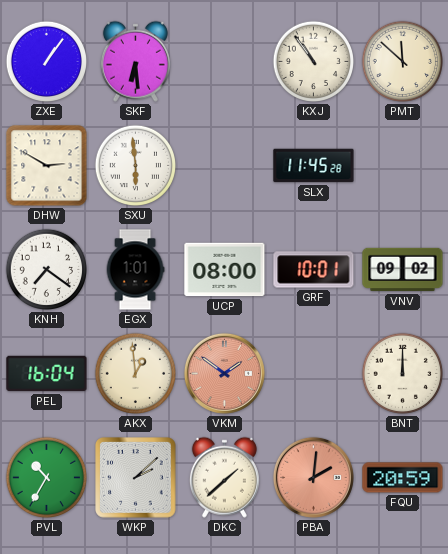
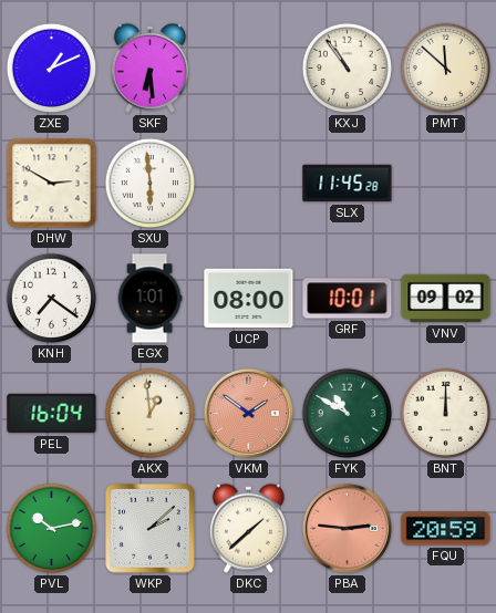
ZXE: 1:06 -> 1:11
FYK: none -> 10:50
PVL: 10:35 -> 10:13
PBA: 2:01 -> 2:46
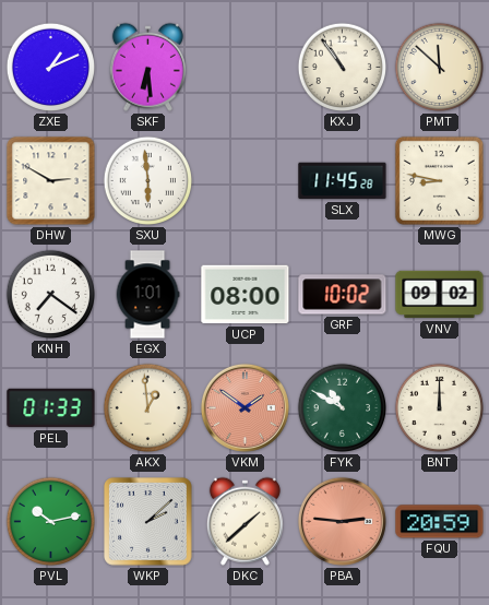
MWG: none -> 8:47
GRF: 10:01 -> 10:02
PEL: 16:04 -> 01:33
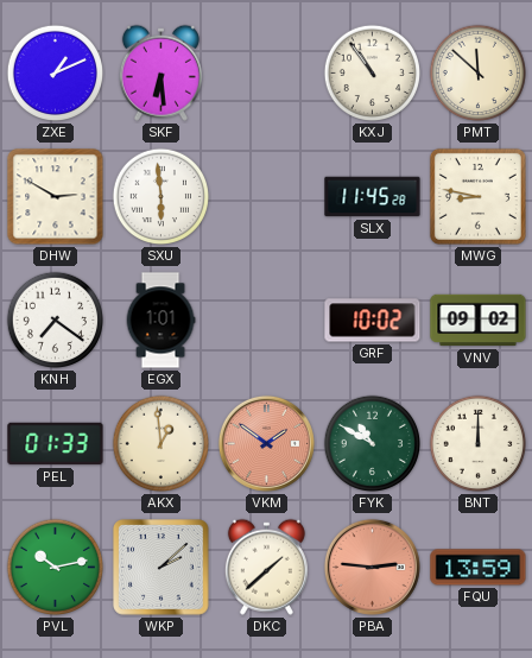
UCP: 08:00 -> none
FQU: 20:59 -> 13:59
